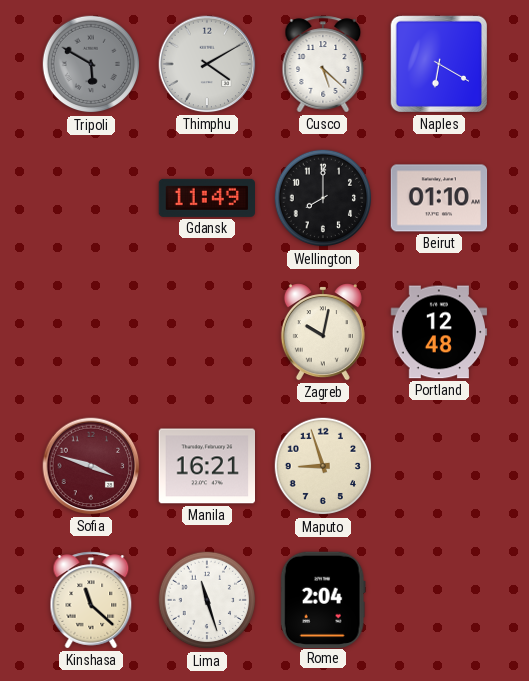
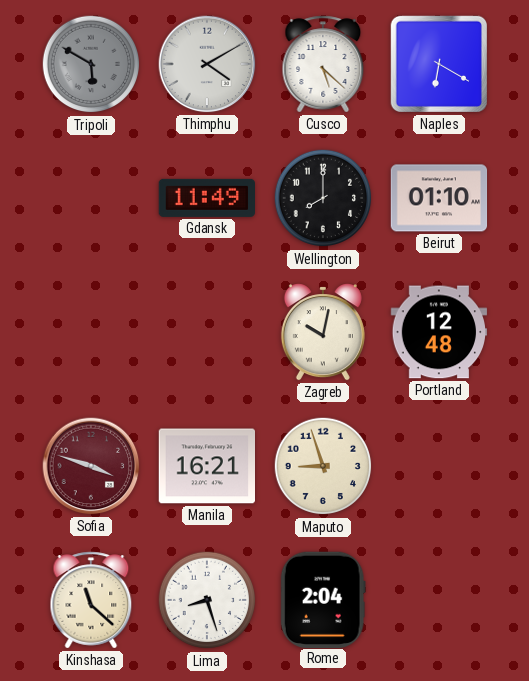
Lima: 11:27 -> 8:27
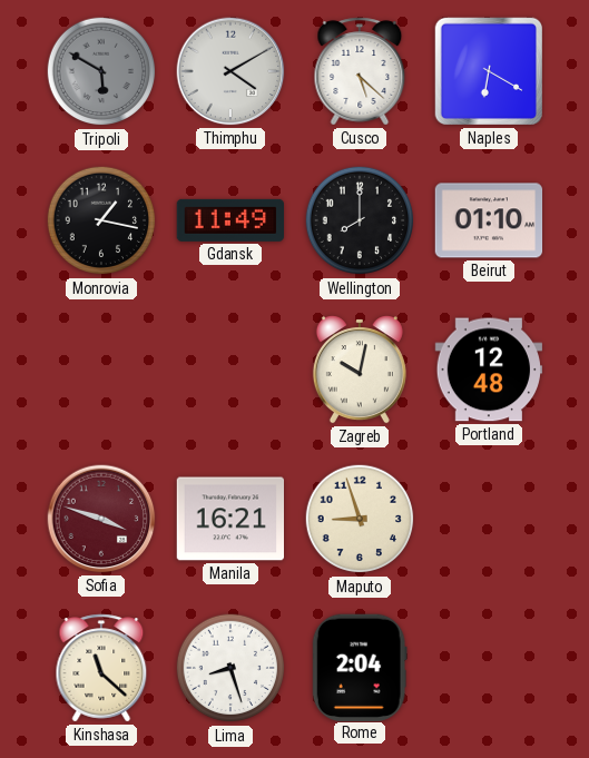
Monrovia: none -> 1:17
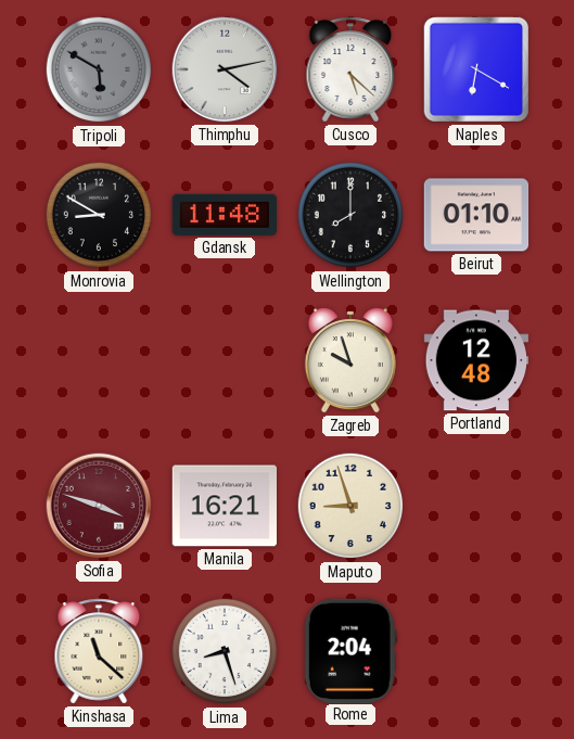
Thimphu: 4:10 -> 4:13
Monrovia: 1:17 -> 8:50
Gdansk: 11:49 -> 11:48
Zagreb: 10:02 -> 9:57
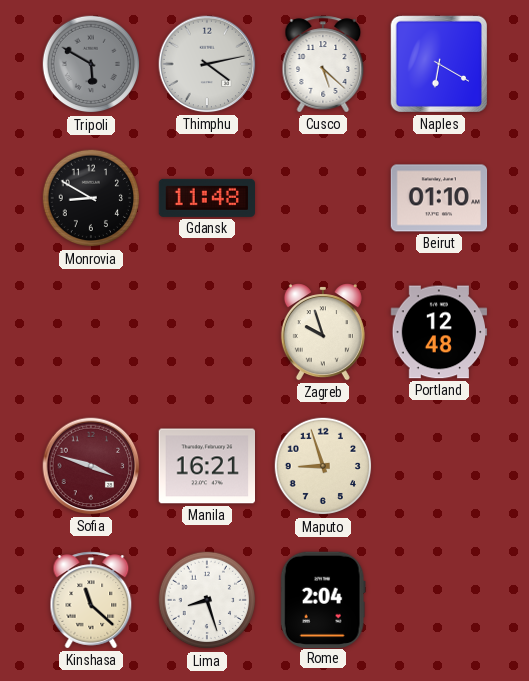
Wellington: 8:00 -> none
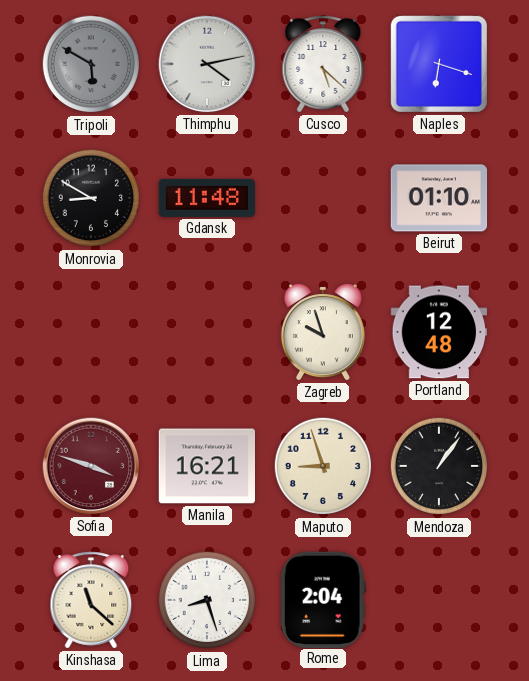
Naples: 6:20 -> 6:18
Mendoza: none -> 1:06
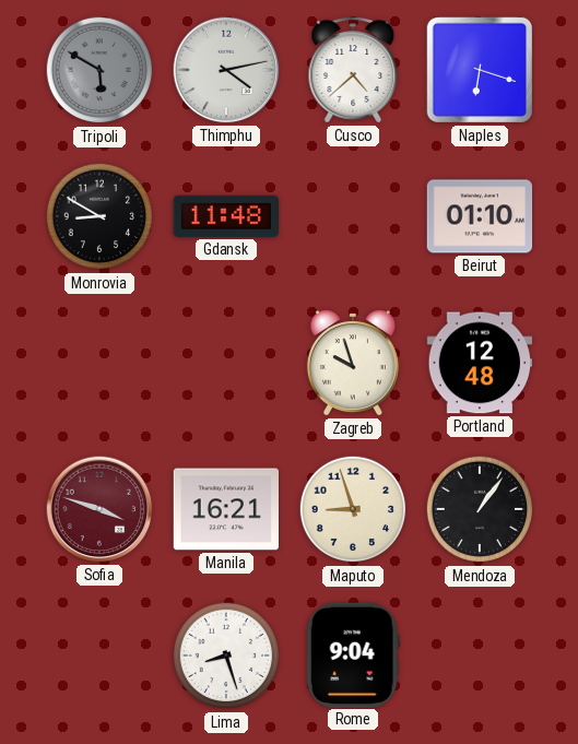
Cusco: 5:22 -> 4:38
Kinshasa: 11:22 -> none
Rome: 2:04 -> 9:04
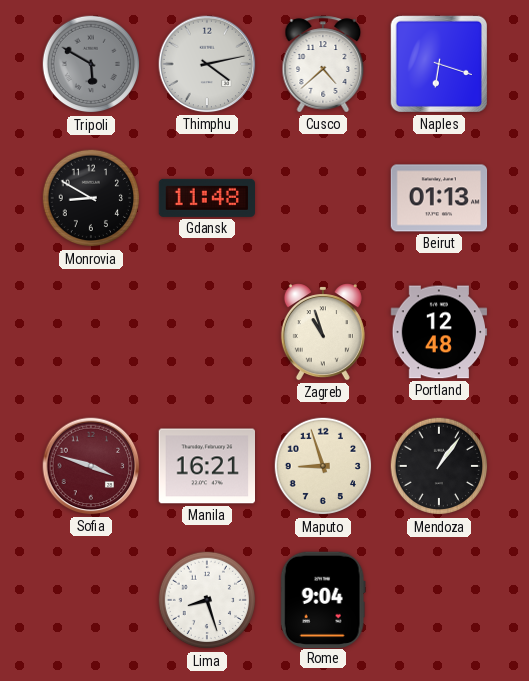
Beirut: 01:10 -> 01:13
Zagreb: 9:57 -> 10:57
